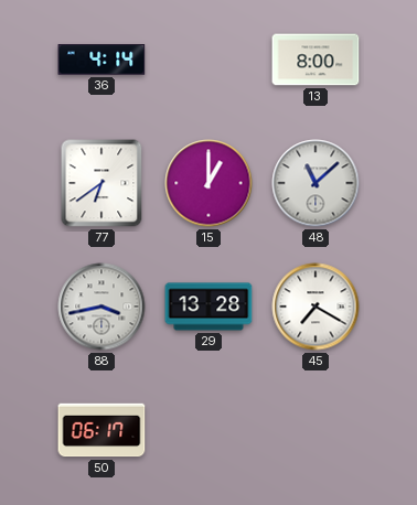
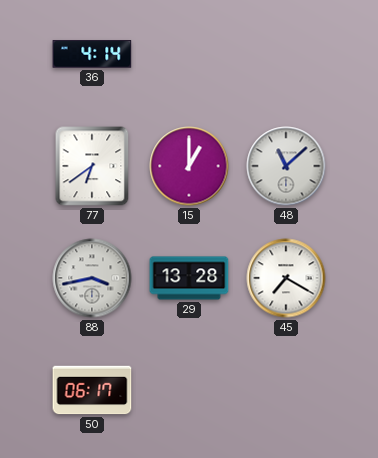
13: 8:00 -> none
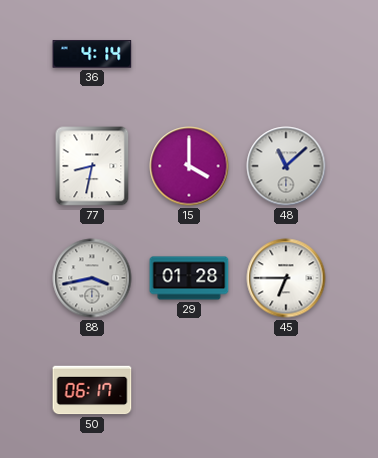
77: 6:39 -> 8:32
15: 1:00 -> 4:00
29: 13:28 -> 01:28
45: 7:20 -> 6:45
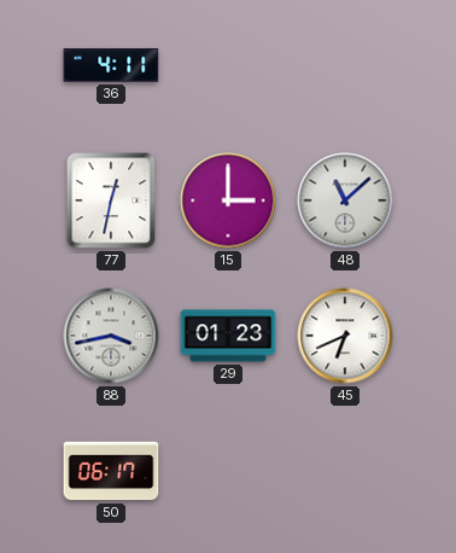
36: 4:14 -> 4:11
77: 8:32 -> 12:32
15: 4:00 -> 3:00
29: 01:28 -> 01:23
45: 6:45 -> 6:41
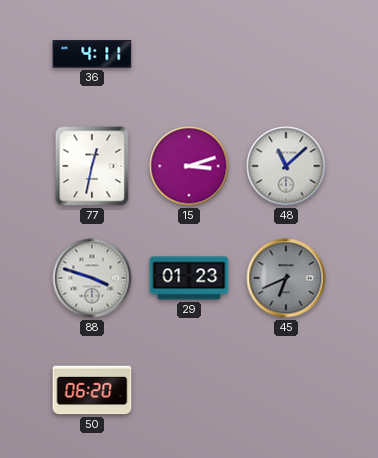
15: 3:00 -> 3:12
88: 3:43 -> 3:48
45 dial: white -> grey
50: 06:17 -> 06:20
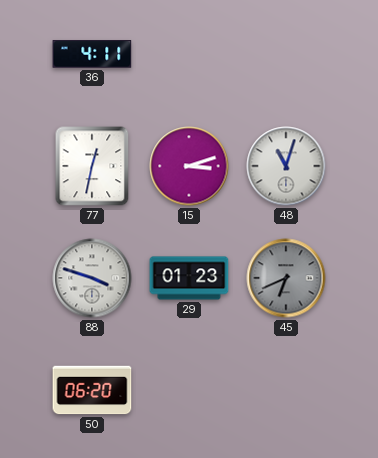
48: 11:08 -> 11:03
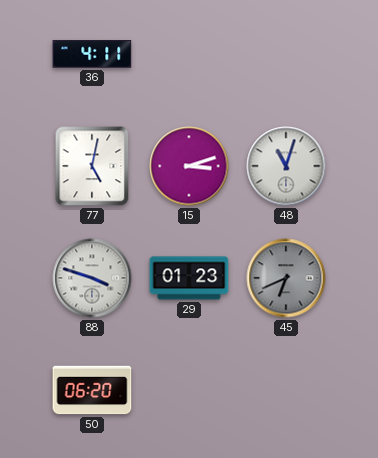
77: 12:32 -> 5:02
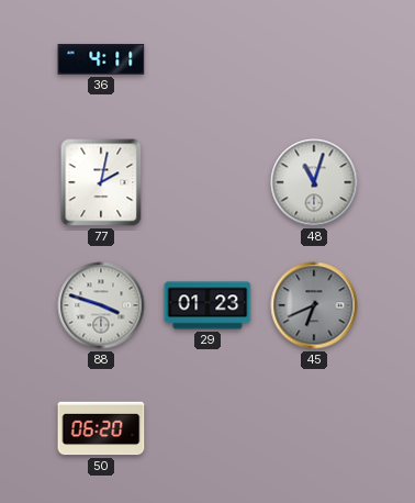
77: 5:02 -> 2:02
15: 3:12 -> none
